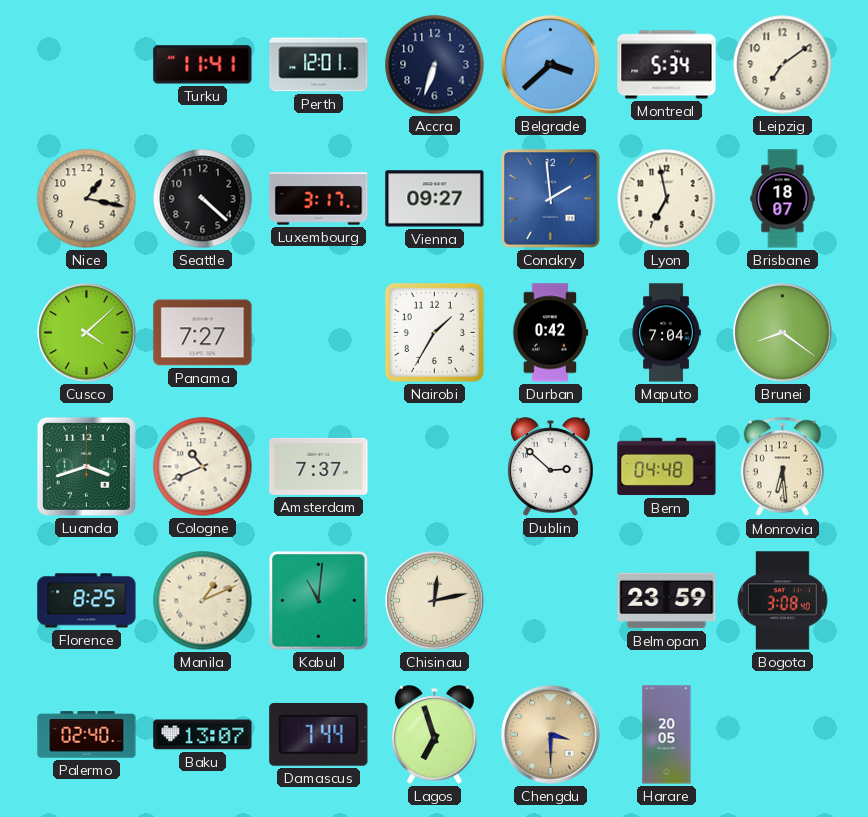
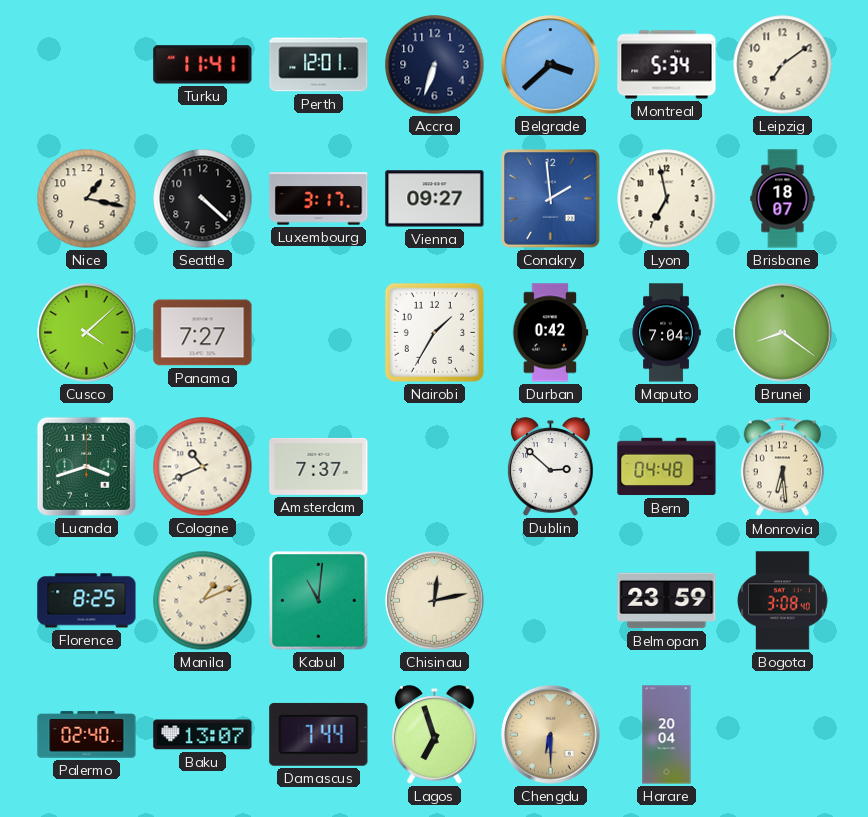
Chengdu: 3:30 -> 6:30
Harare: 20:05 -> 20:04
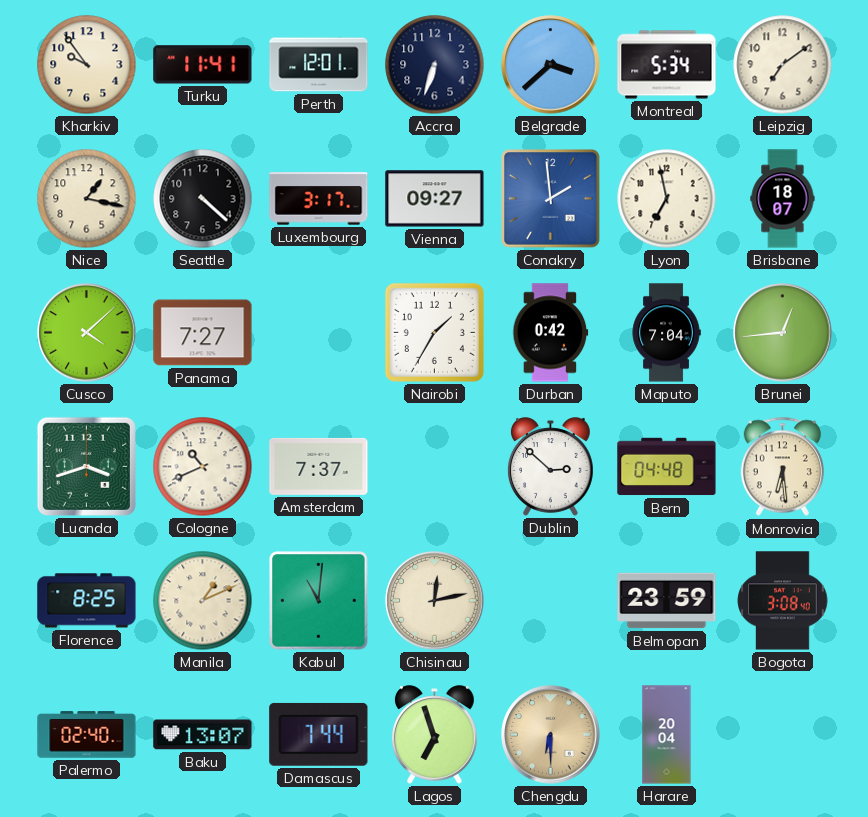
Kharkiv: none -> 9:54
Brunei: 8:21 -> 12:44
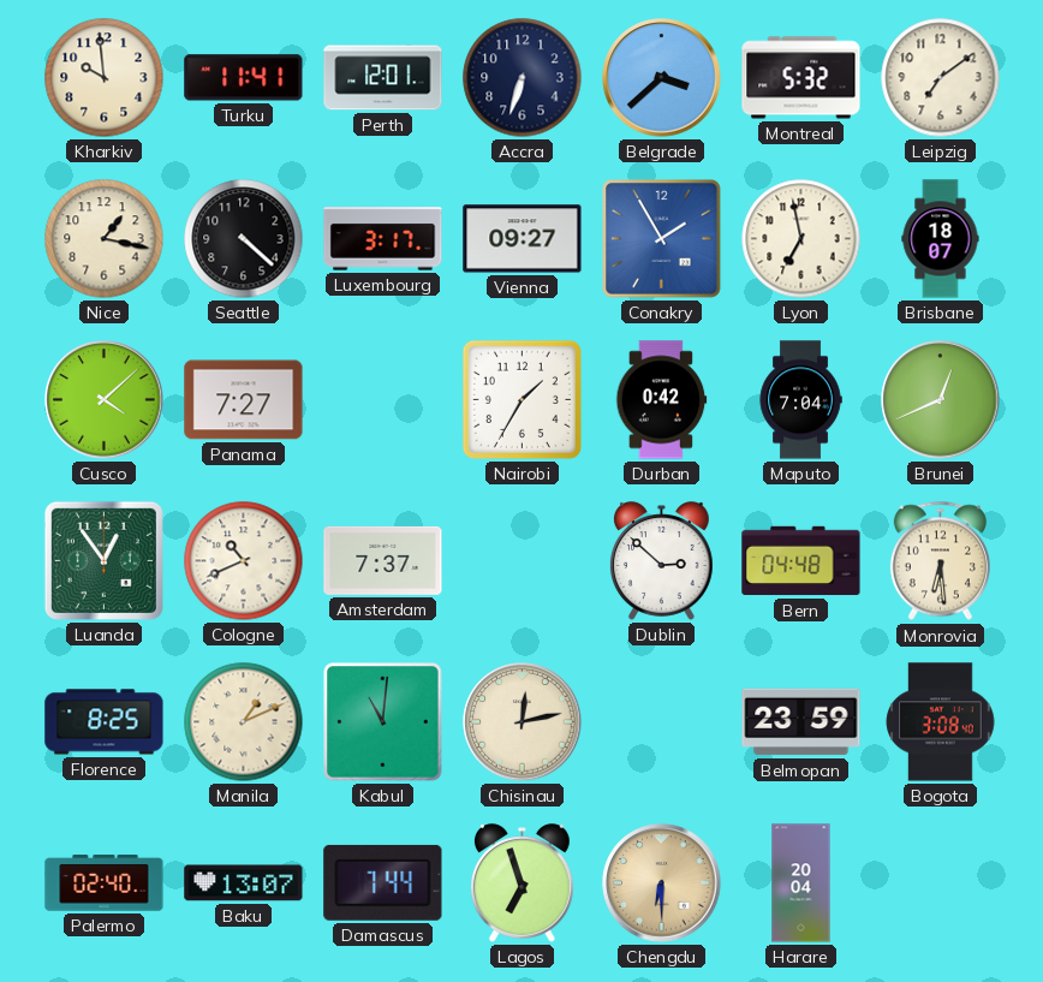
Kharkiv: 9:54 -> 9:59
Montreal: 5:34 -> 5:32
Conakry: 1:59 -> 1:55
Brunei: 12:44 -> 12:41
Luanda: 3:42 -> 12:54
